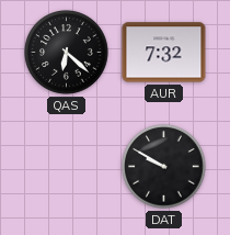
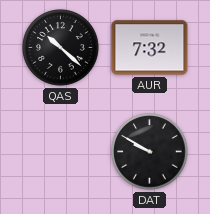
QAS: 6:22 -> 10:22
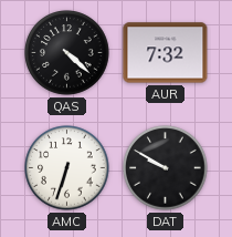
QAS: 10:22 -> 4:22
AMC: none -> 6:33
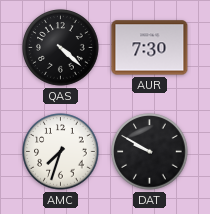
AUR: 7:32 -> 7:30
AMC: 6:33 -> 7:33
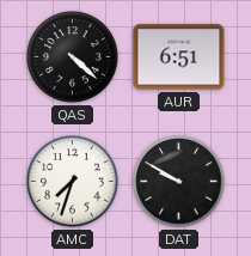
AUR: 7:30 -> 6:51
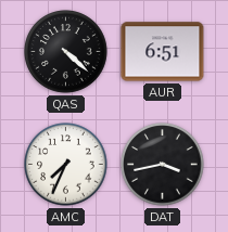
AMC: 7:33 -> 7:34
DAT: 9:50 -> 3:43
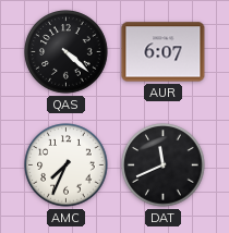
AUR: 6:51 -> 6:07
DAT: 3:43 -> 11:41
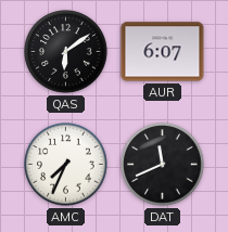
QAS: 4:22 -> 6:09
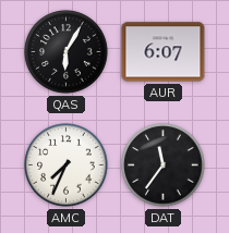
QAS: 6:09 -> 6:05
DAT: 11:41 -> 11:36
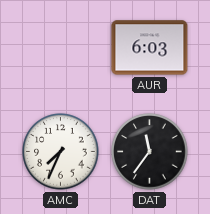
QAS: 6:05 -> none
AUR: 6:07 -> 6:03
